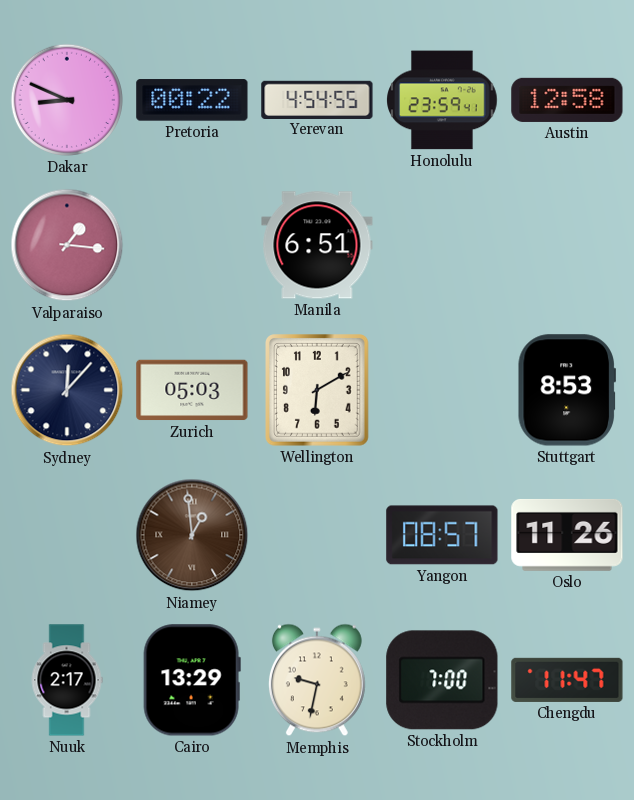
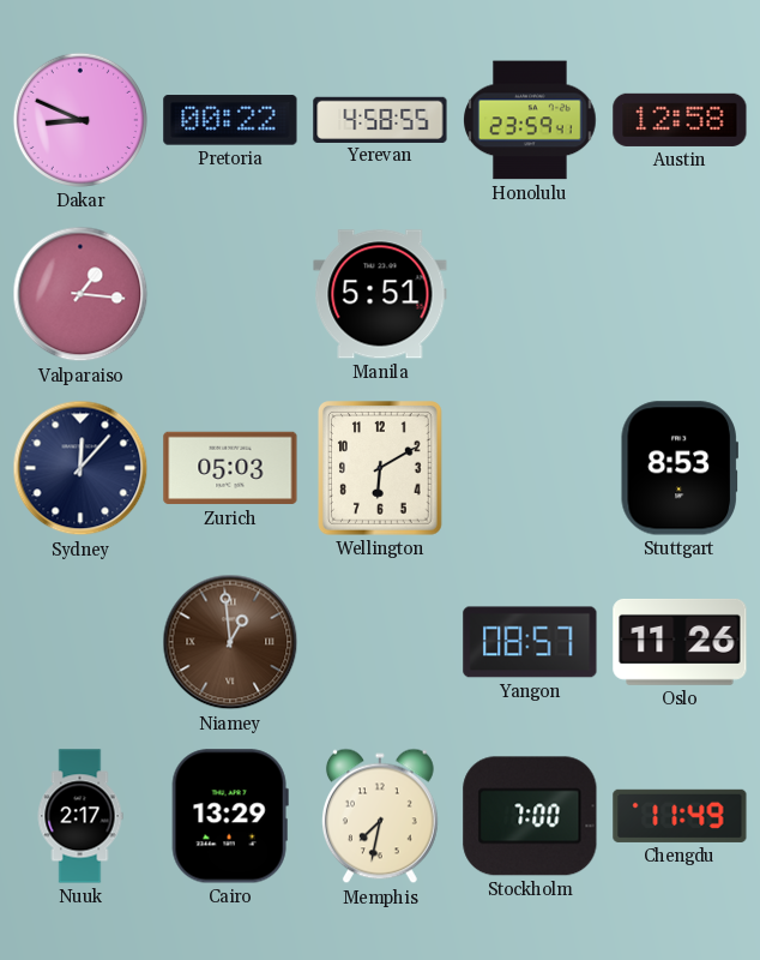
Yerevan: 4:54 -> 4:58
Manila: 6:51 -> 5:51
Memphis: 9:32 -> 7:32
Chengdu: 11:47 -> 11:49
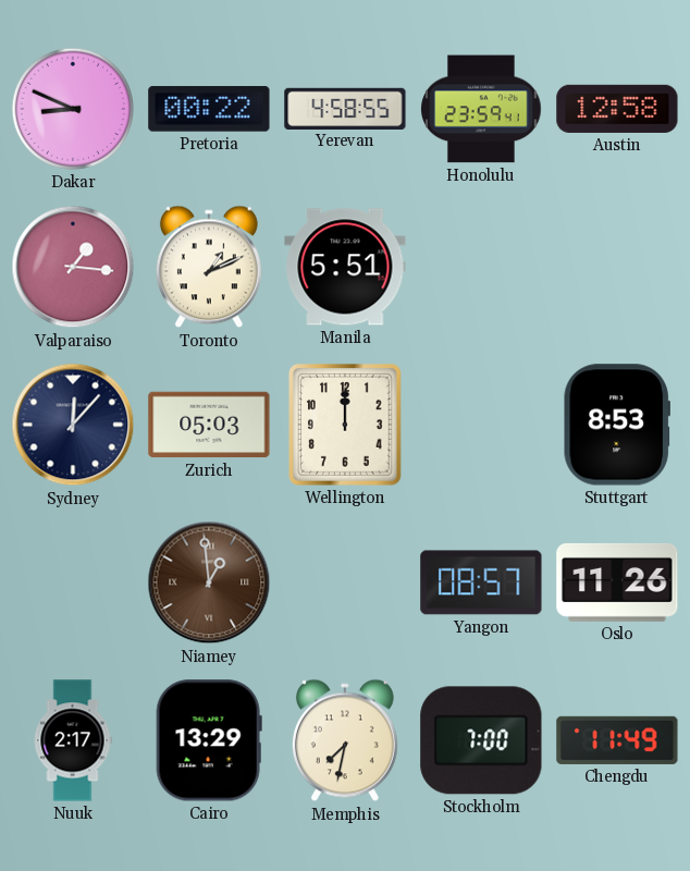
Toronto: none -> 1:11
Wellington: 6:10 -> 12:00
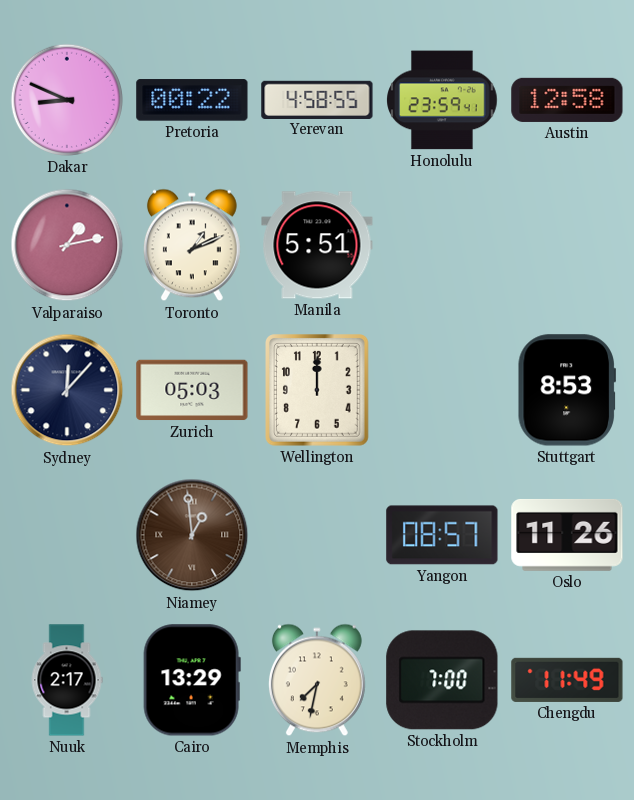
Valparaiso: 1:16 -> 1:13
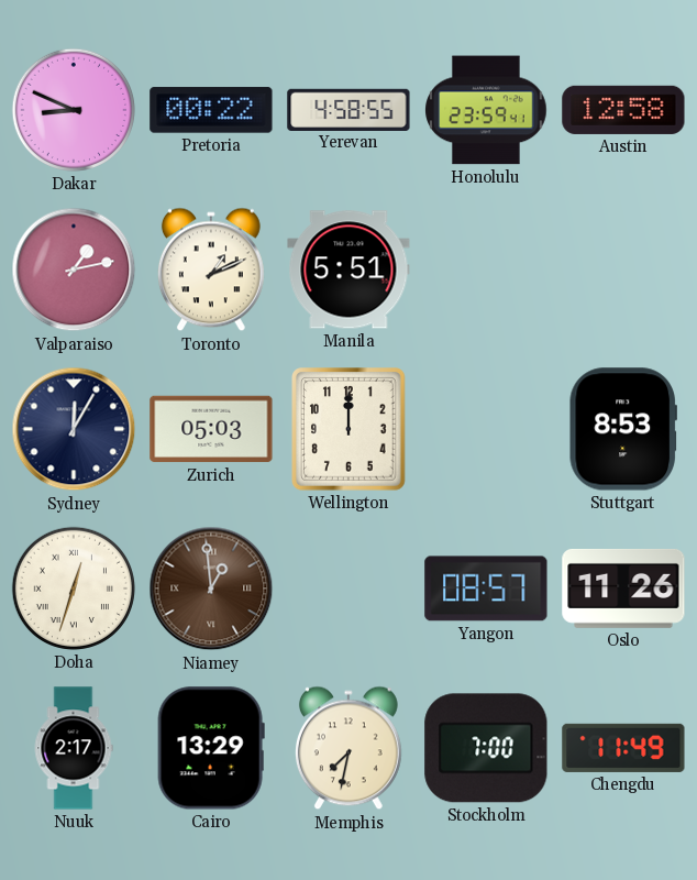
Sydney: 12:07 -> 12:05
Doha: none -> 12:33
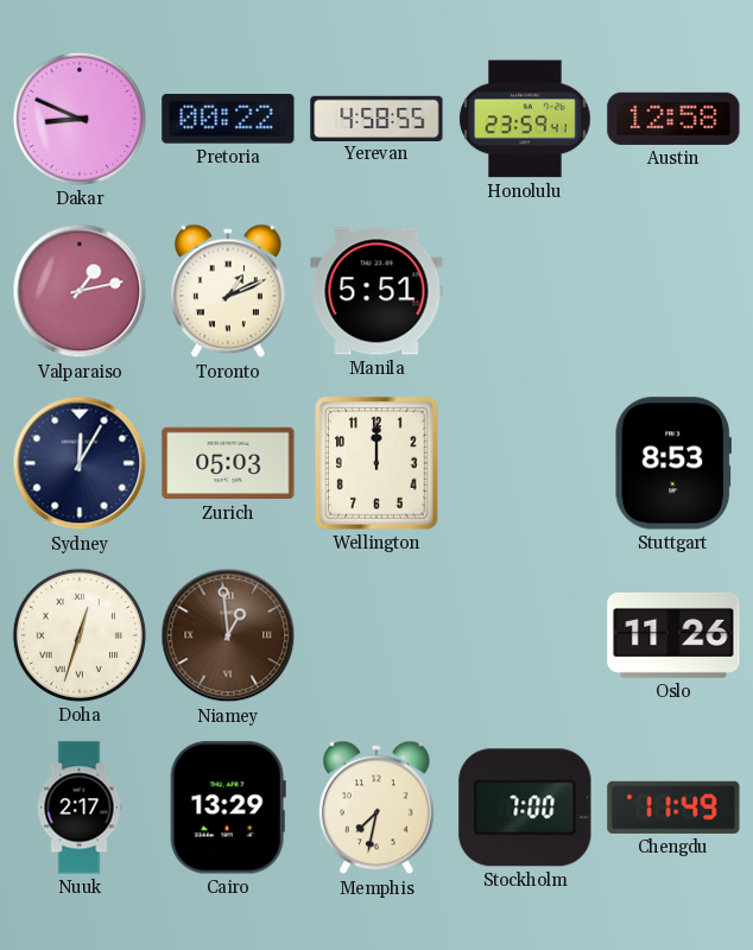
Yangon: 08:57 -> none
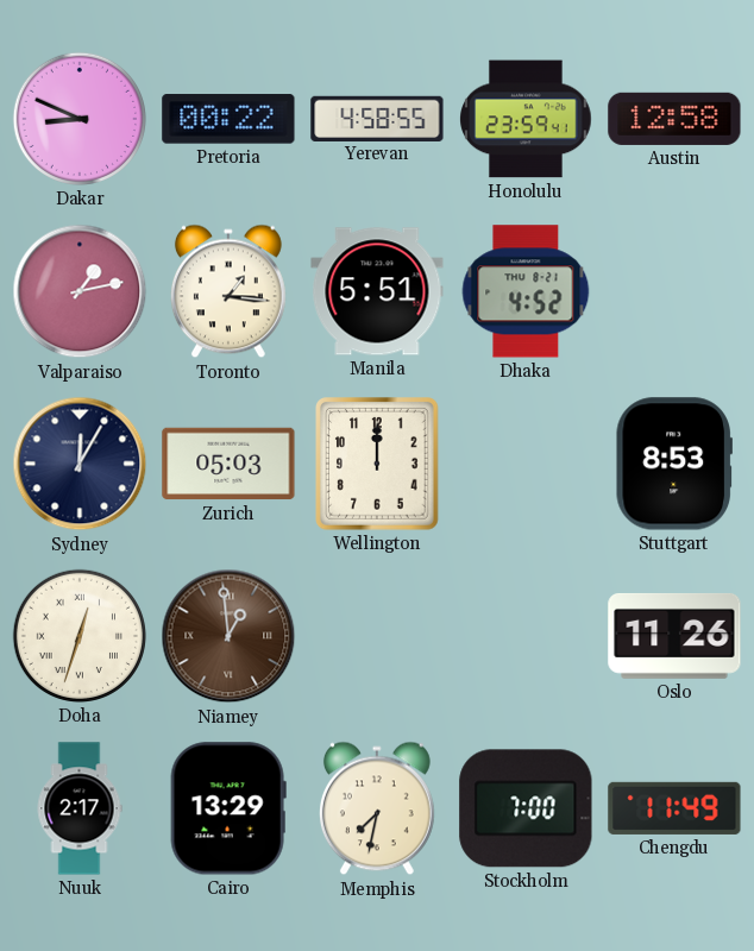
Toronto: 1:11 -> 1:16
Dhaka: none -> 4:52
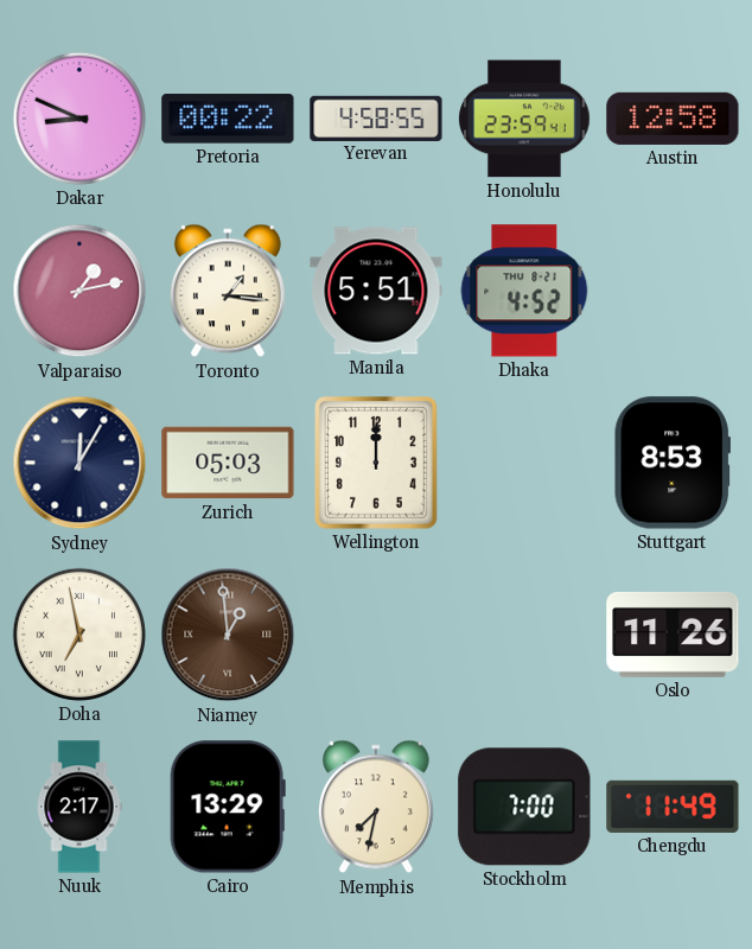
Doha: 12:33 -> 6:58
